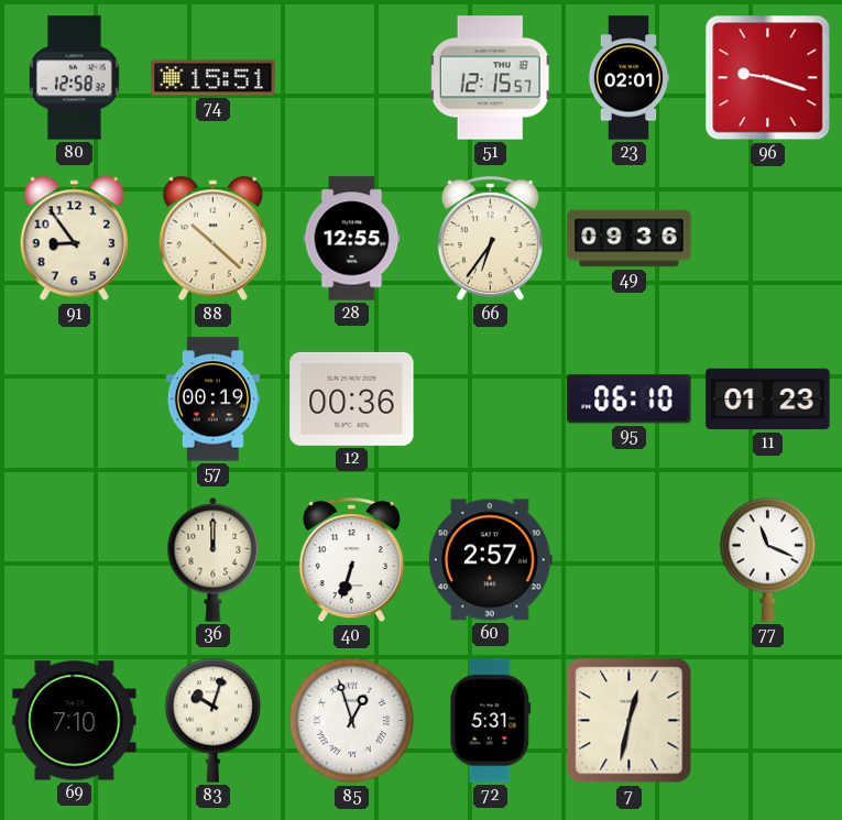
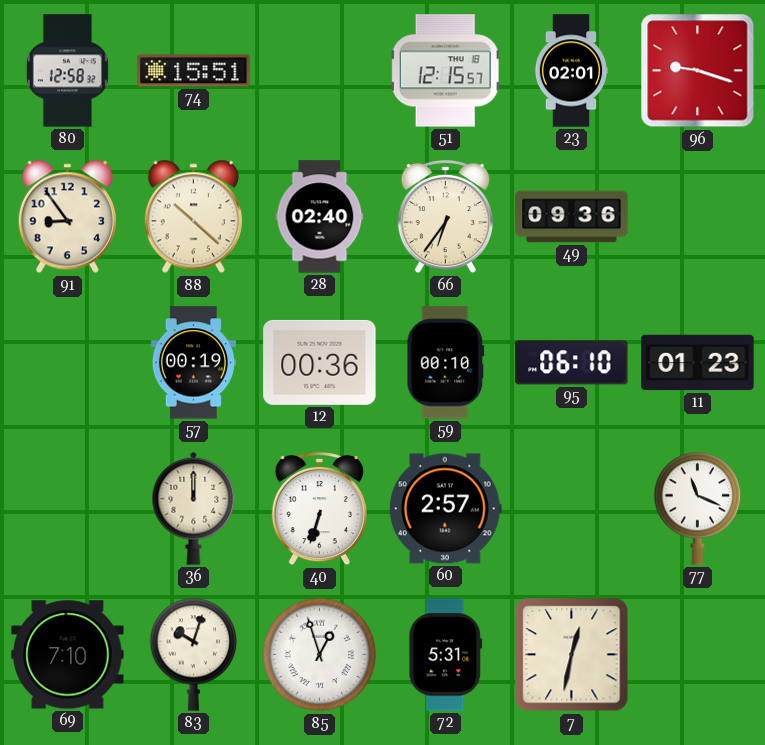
28: 12:55 -> 02:40
59: none -> 00:10
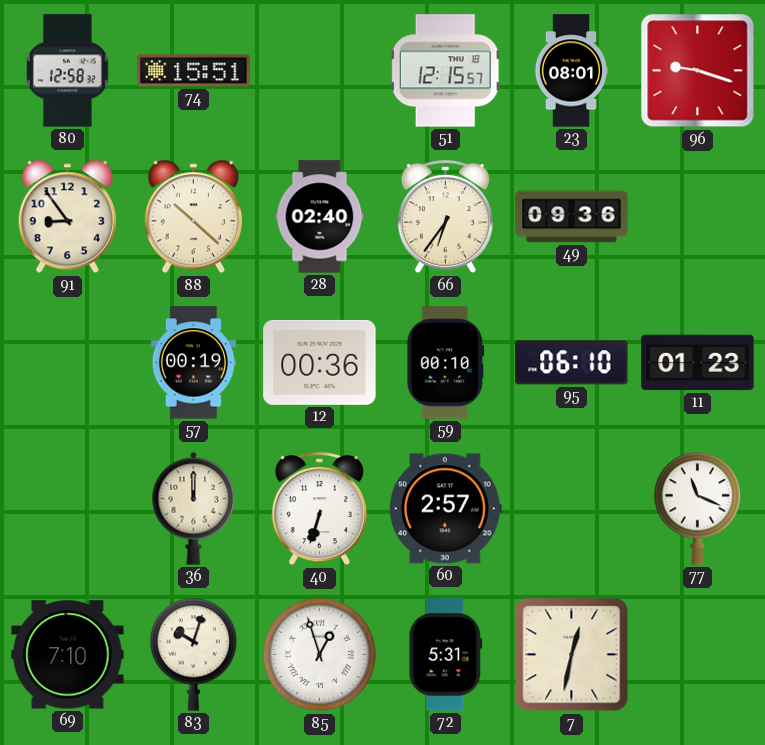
23: 02:01 -> 08:01
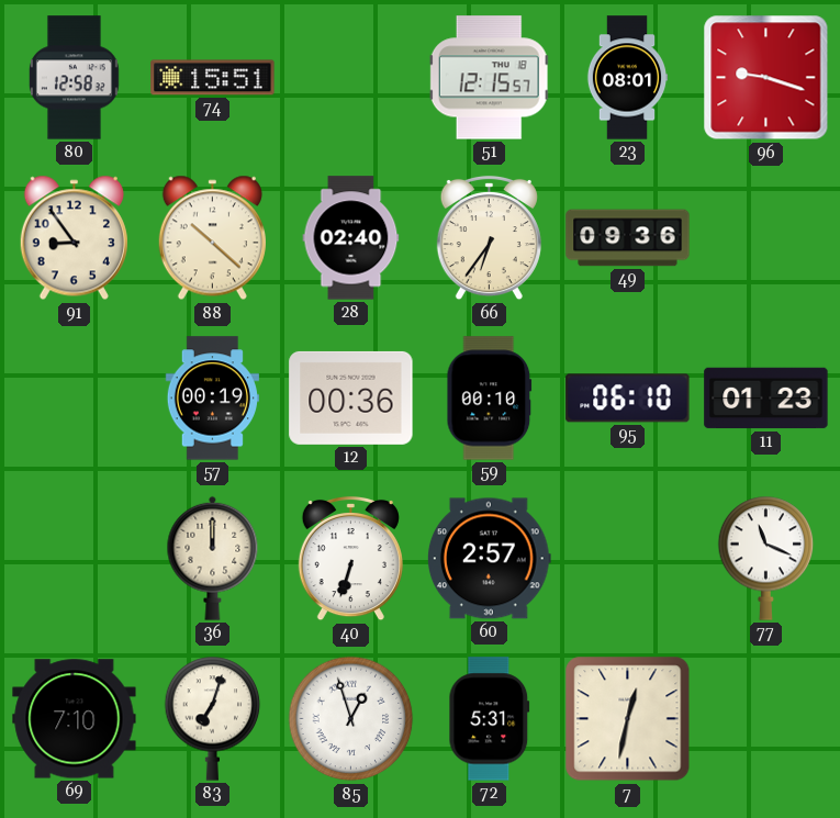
83: 10:03 -> 7:03
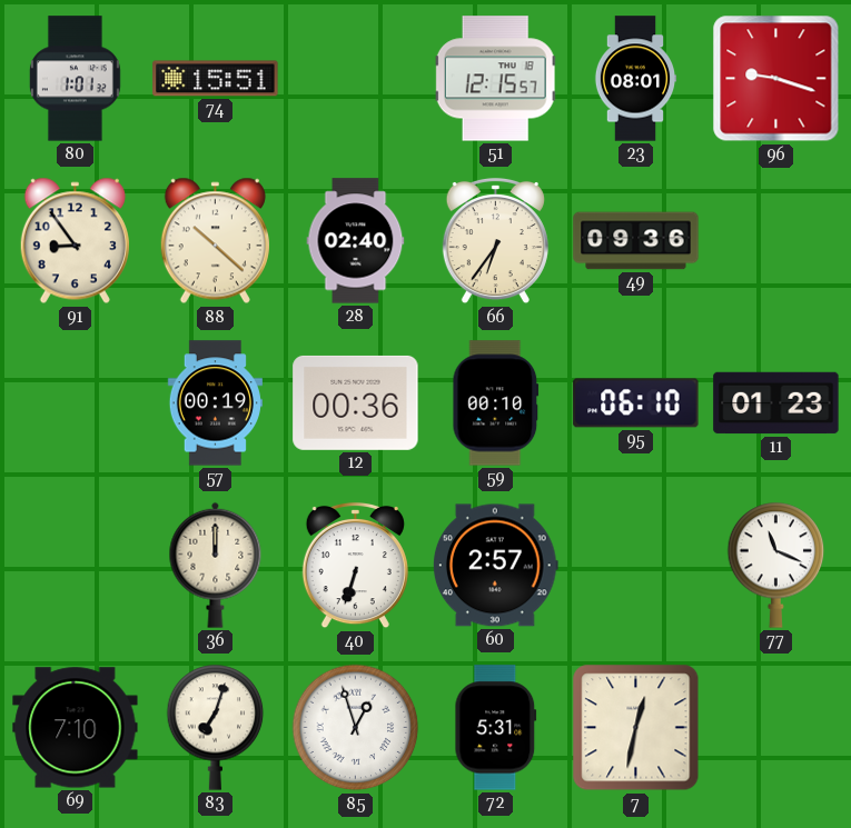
80: 12:58 -> 1:01
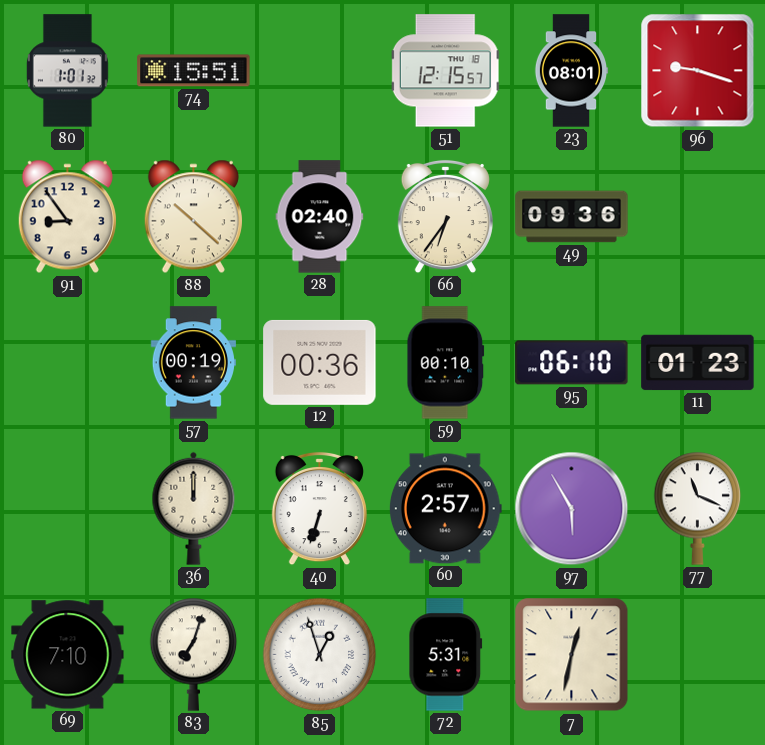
97: none -> 5:55
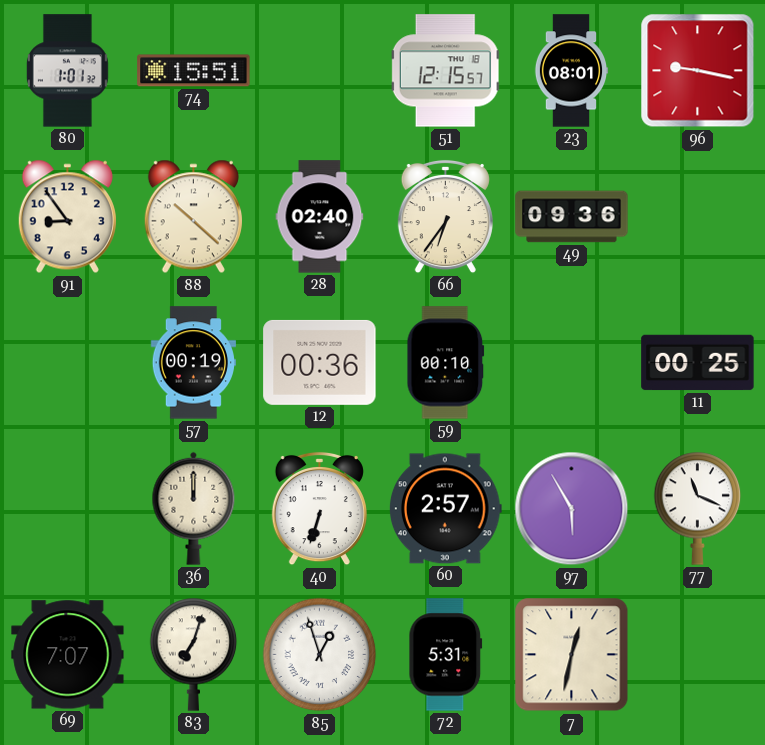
96: 9:18 -> 9:17
95: 06:10 -> none
11: 01:23 -> 00:25
69: 7:10 -> 7:07
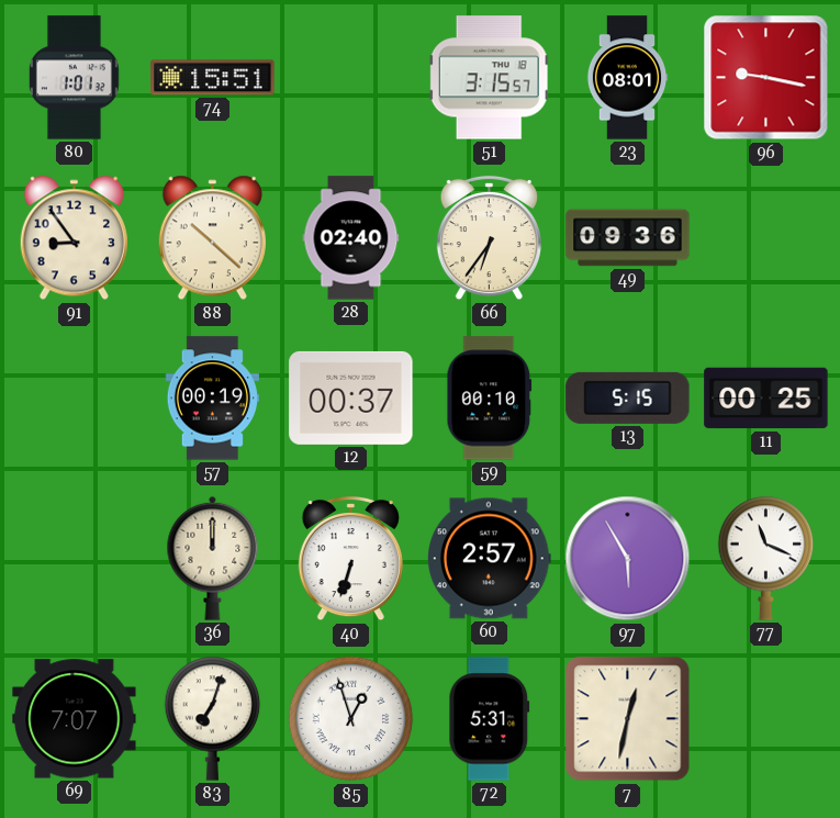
51: 12:15 -> 3:15
12: 00:36 -> 00:37
13: none -> 5:15
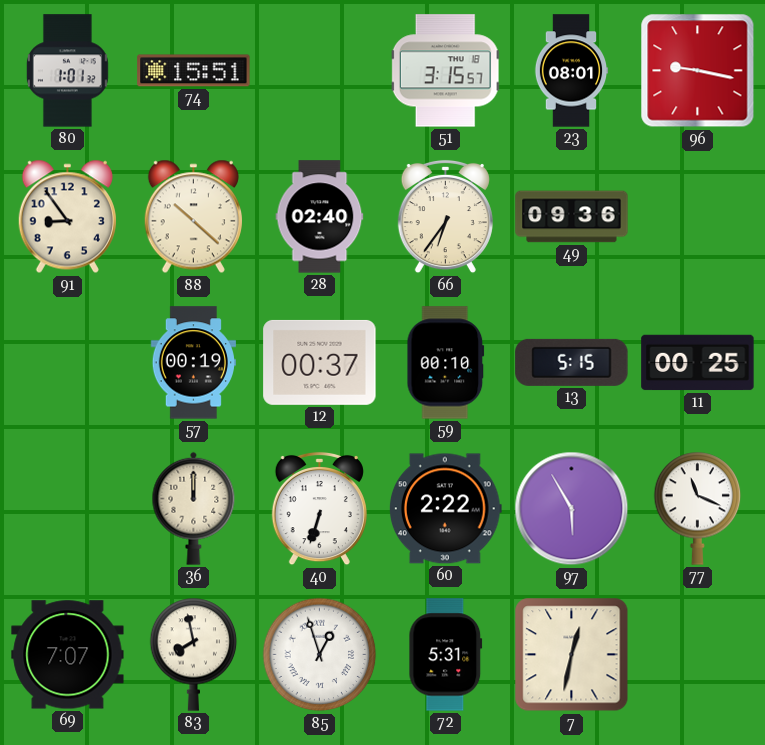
60: 2:57 -> 2:22
83: 7:03 -> 7:58
